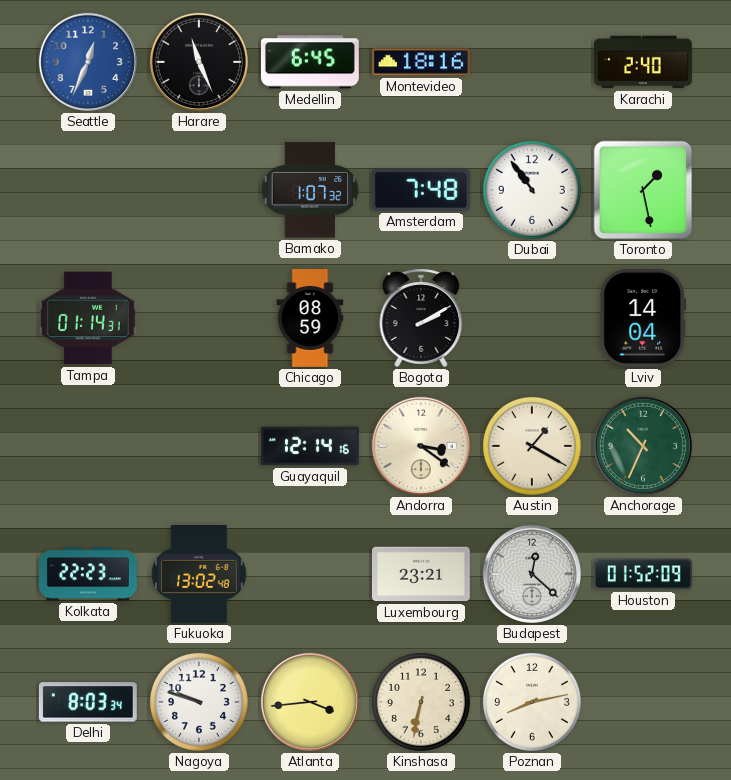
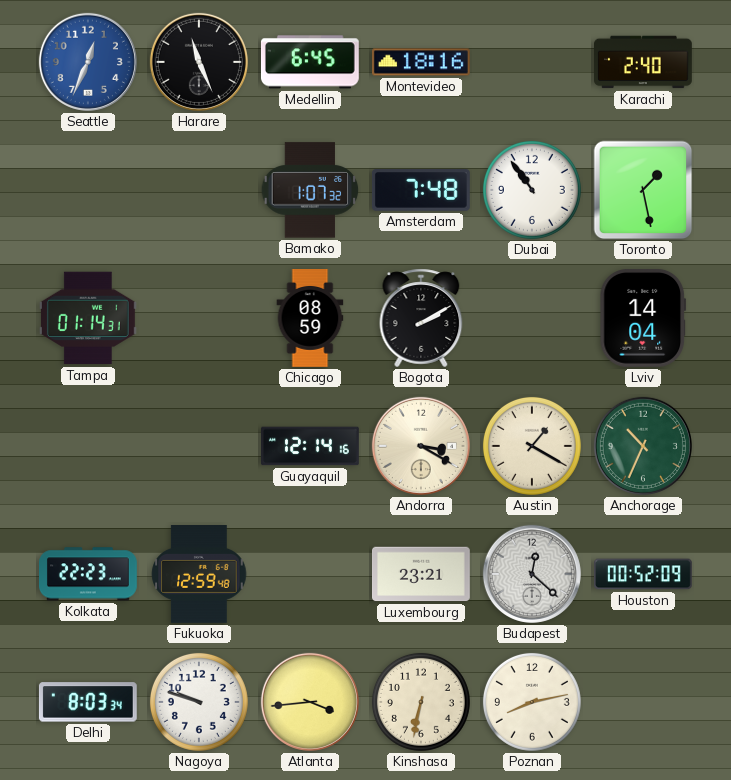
Andorra: 3:21 -> 3:20
Fukuoka: 13:02 -> 12:59
Houston: 01:52 -> 00:52
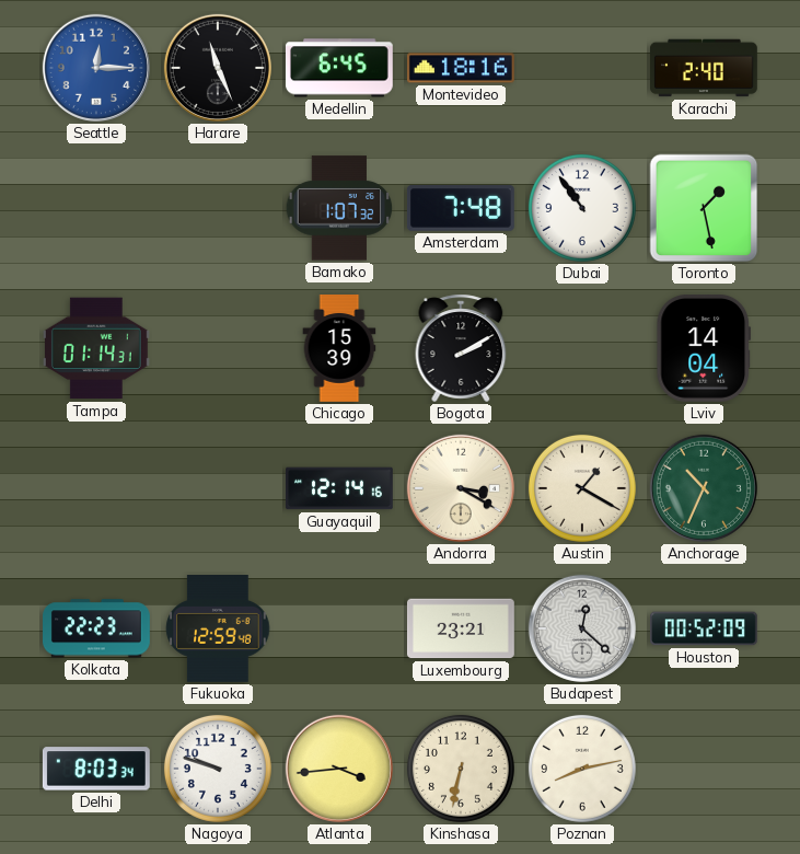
Seattle: 12:34 -> 12:15
Chicago: 08:59 -> 15:39
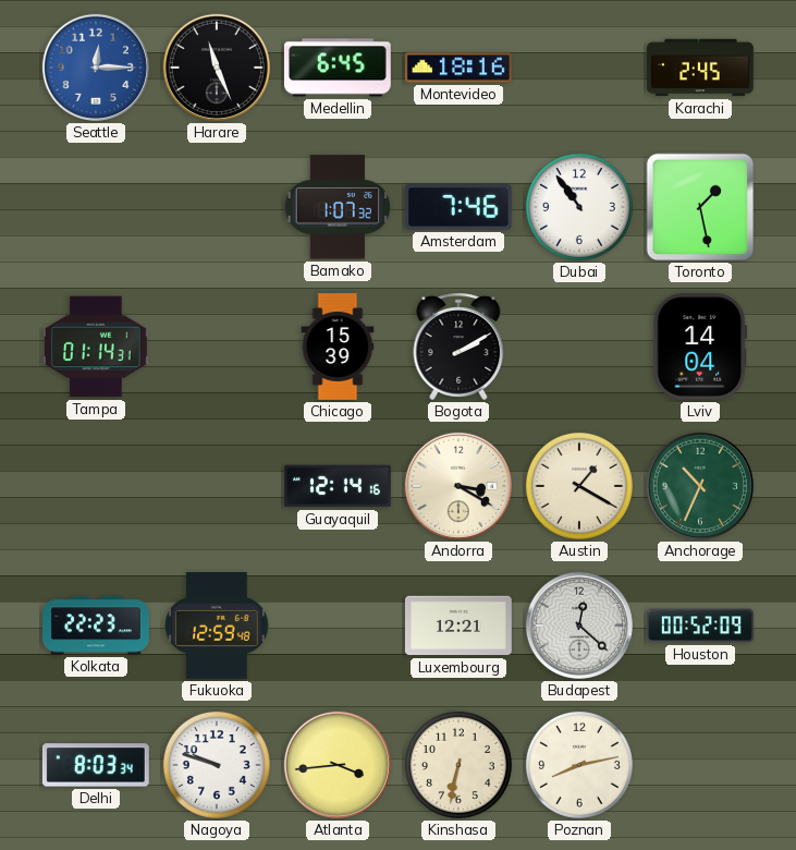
Karachi: 2:40 -> 2:45
Amsterdam: 7:48 -> 7:46
Luxembourg: 23:21 -> 12:21
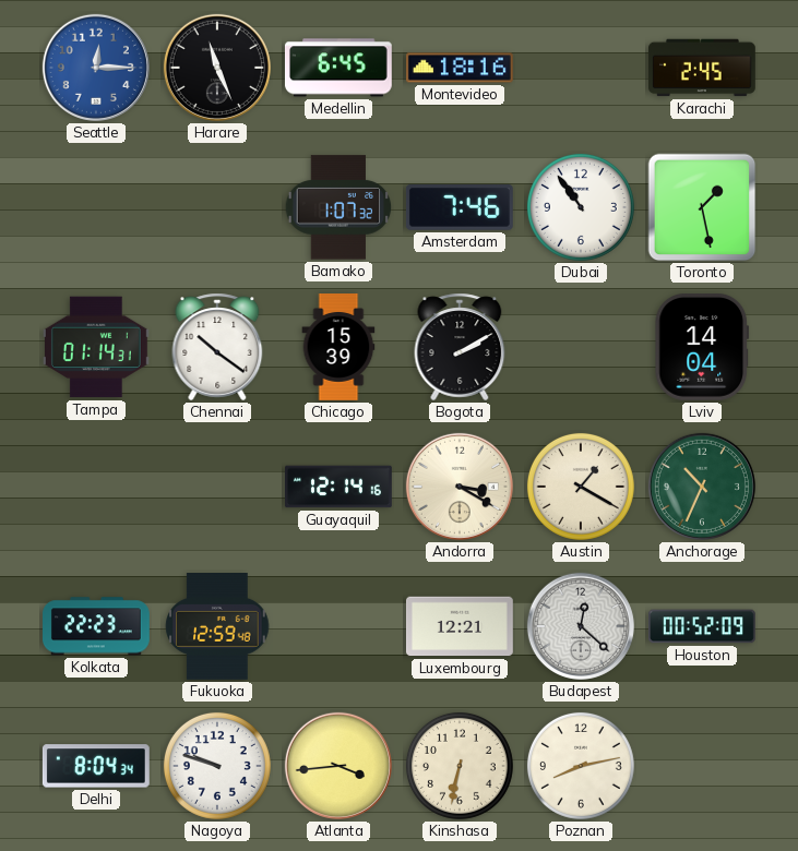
Chennai: none -> 10:21
Delhi: 8:03 -> 8:04
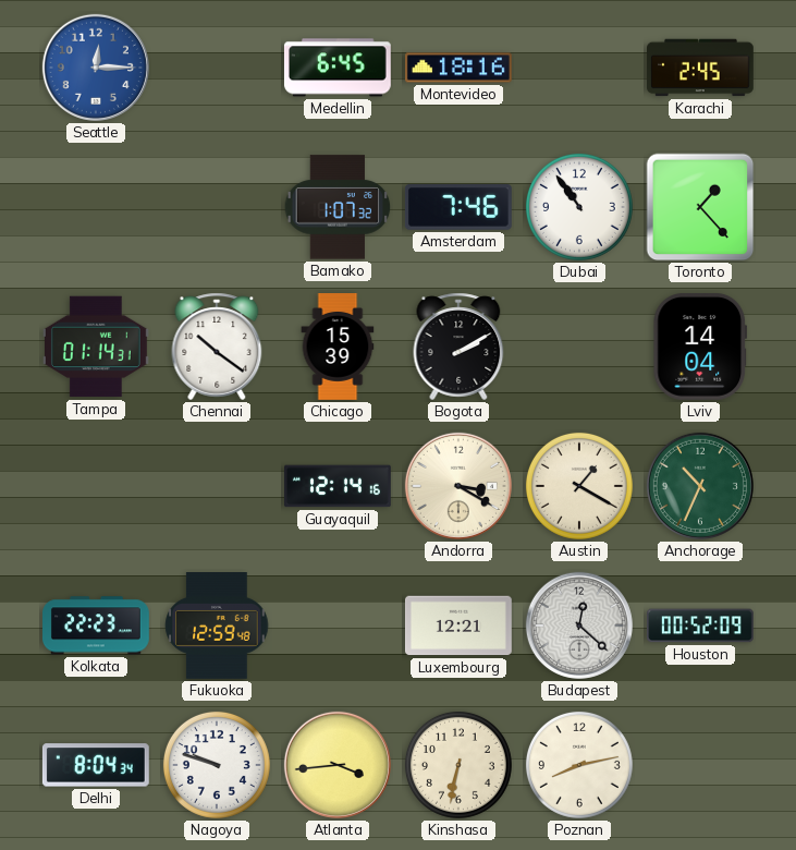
Harare: 11:26 -> none
Toronto: 1:28 -> 1:23
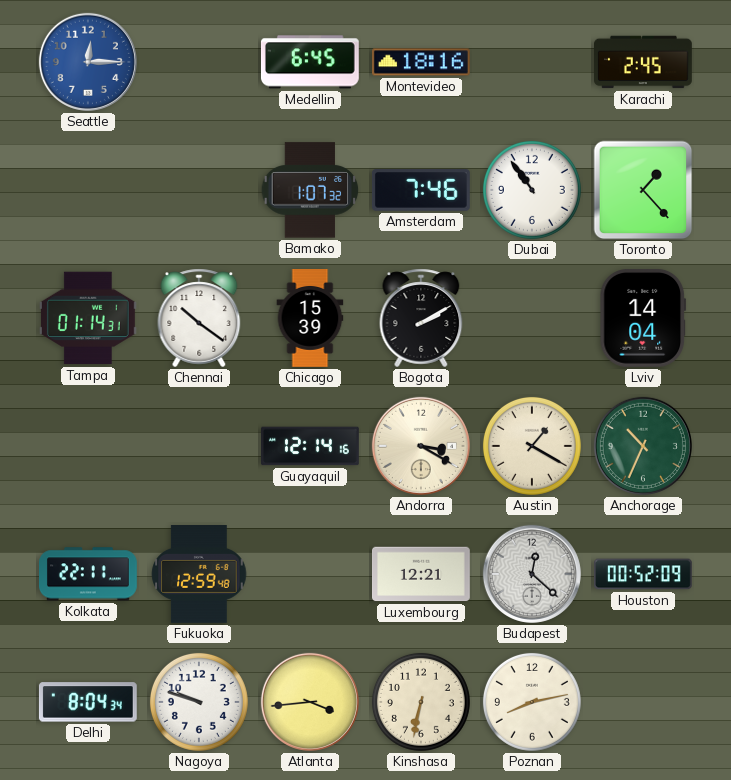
Kolkata: 22:23 -> 22:11
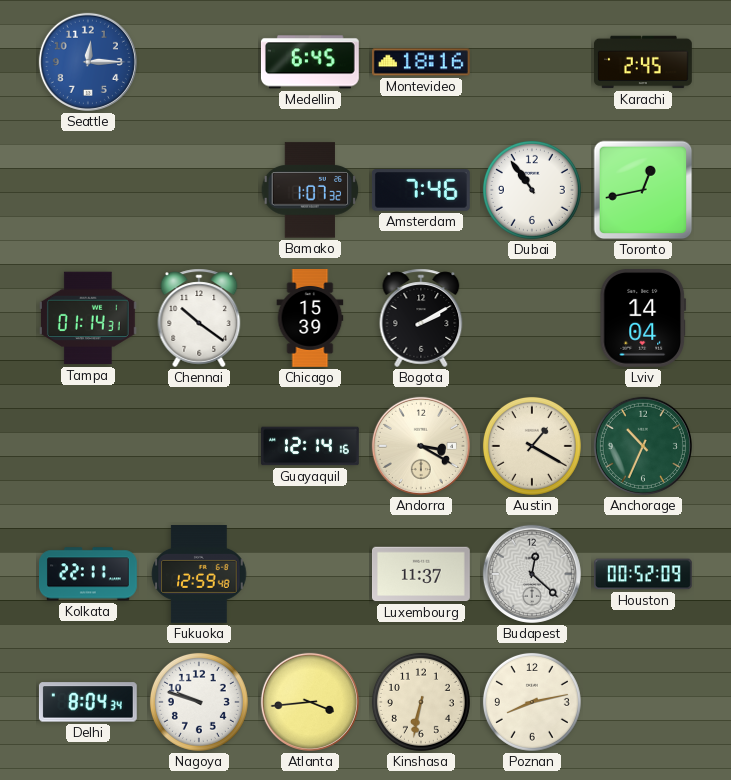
Toronto: 1:23 -> 12:43
Luxembourg: 12:21 -> 11:37
